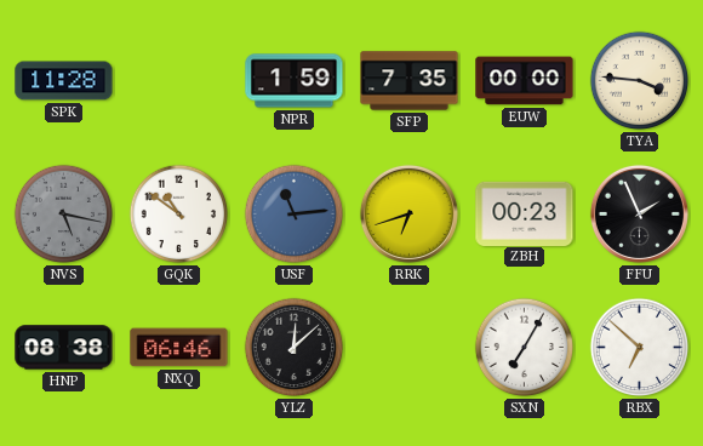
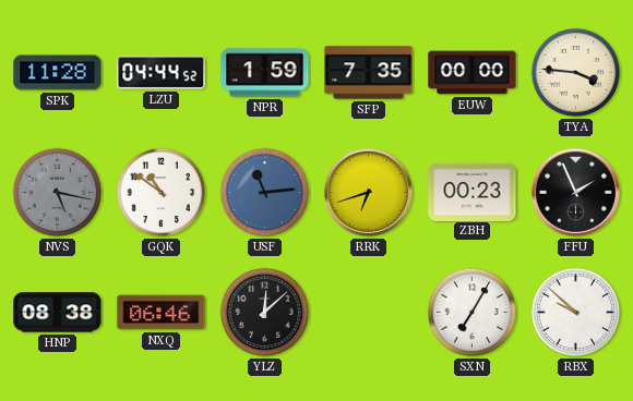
LZU: none -> 04:44
RBX: 6:52 -> 9:52
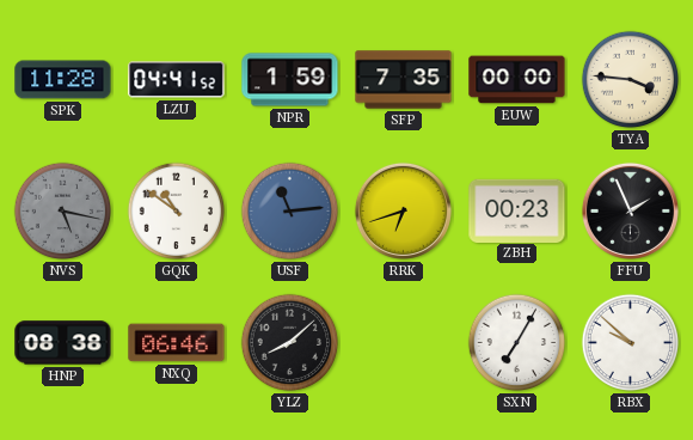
LZU: 04:44 -> 04:41
YLZ: 12:08 -> 8:08
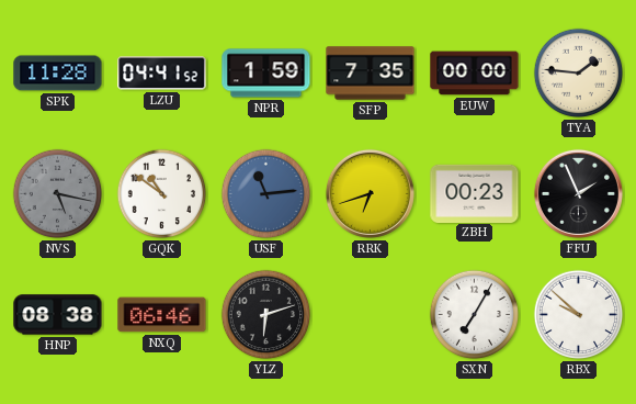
TYA: 3:46 -> 1:46
YLZ: 8:08 -> 6:12
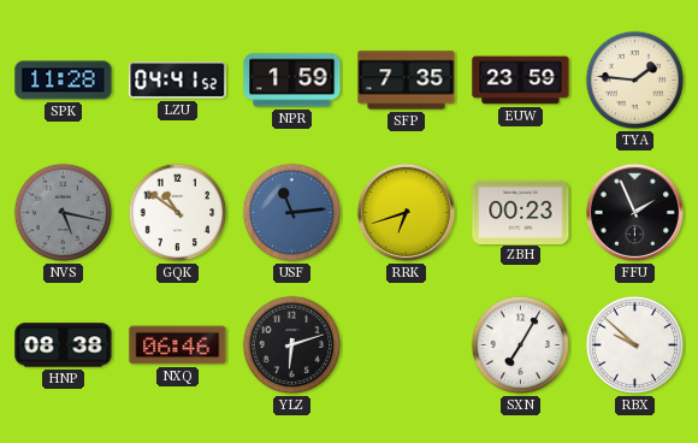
EUW: 00:00 -> 23:59
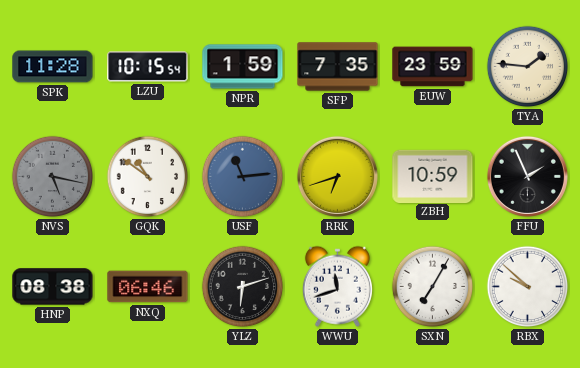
LZU: 04:41 -> 10:15
ZBH: 00:23 -> 10:59
WWU: none -> 11:42
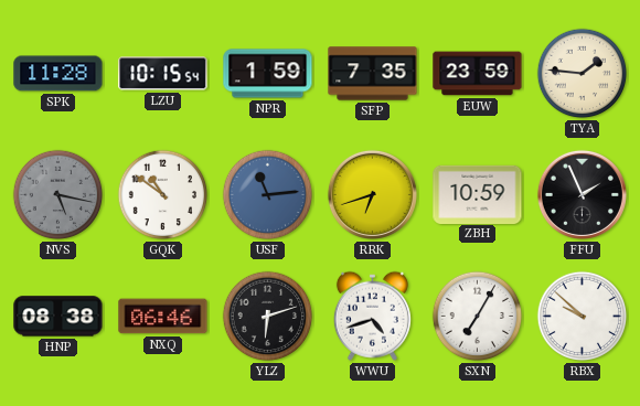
WWU: 11:42 -> 4:42
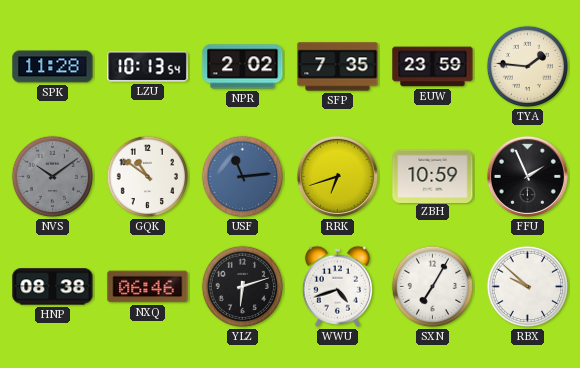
LZU: 10:15 -> 10:13
NPR: 1:59 -> 2:02
NVS: 5:17 -> 10:09
